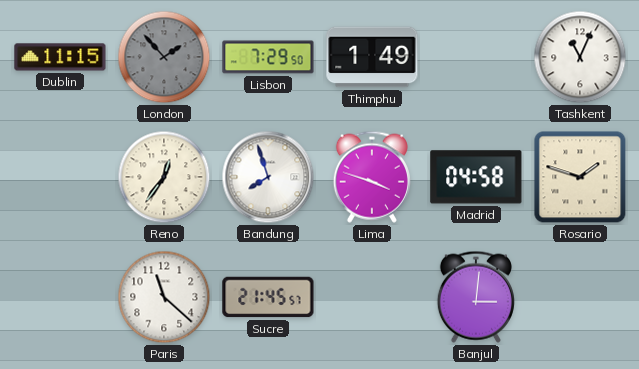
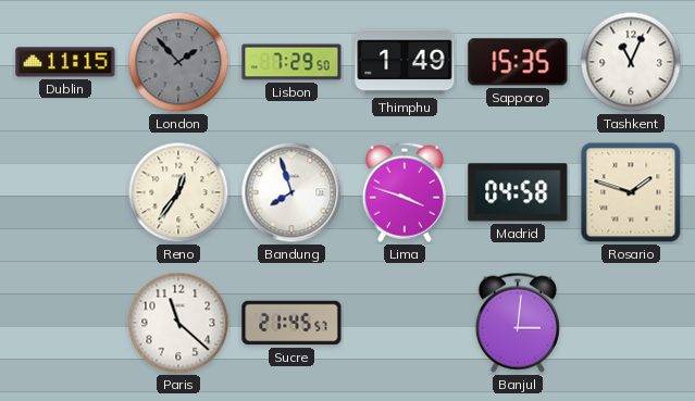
Sapporo: none -> 15:35
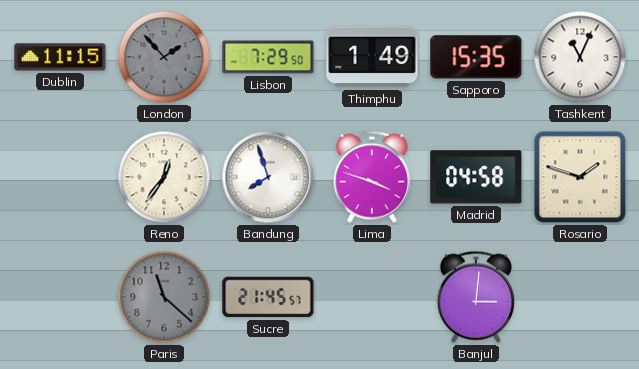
Paris dial: white -> grey
